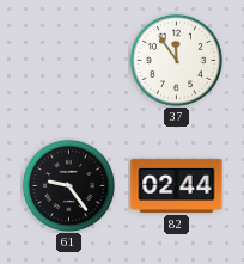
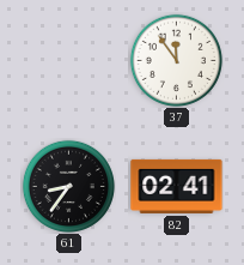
61: 9:24 -> 8:36
82: 02:44 -> 02:41
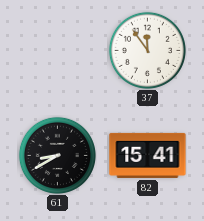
61: 8:36 -> 8:40
82: 02:41 -> 15:41
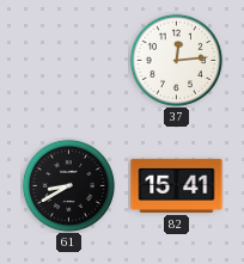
37: 11:54 -> 12:14
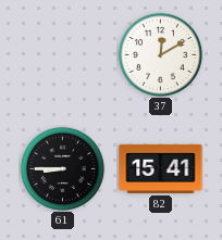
37: 12:14 -> 12:10
61: 8:40 -> 8:45
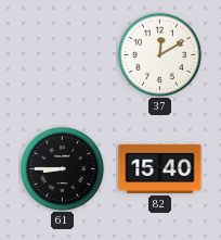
82: 15:41 -> 15:40
